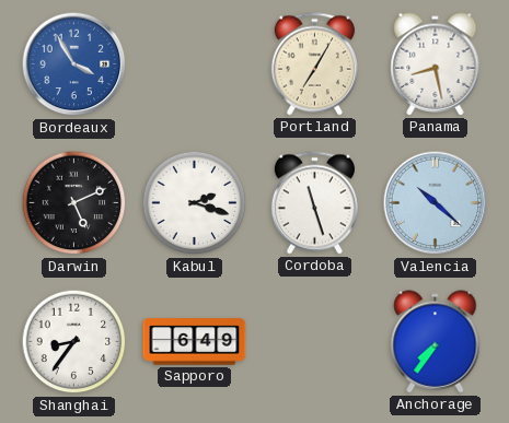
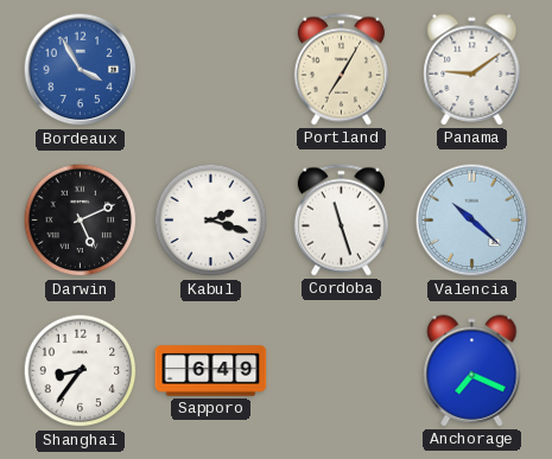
Panama: 8:28 -> 9:09
Anchorage: 7:36 -> 7:19
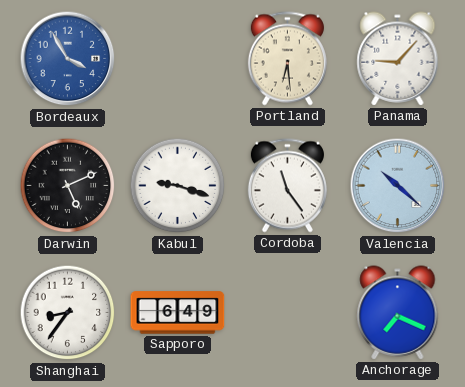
Portland: 7:05 -> 6:29
Panama: 9:09 -> 9:07
Kabul: 2:18 -> 9:18
Cordoba: 11:27 -> 11:24
